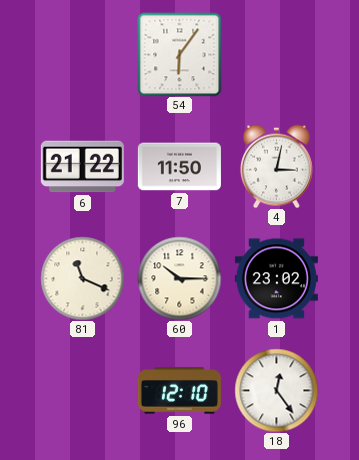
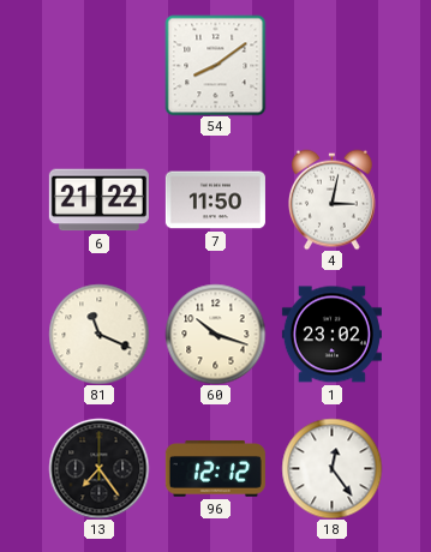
54: 6:06 -> 8:09
60: 10:15 -> 10:18
13: none -> 7:24
96: 12:10 -> 12:12
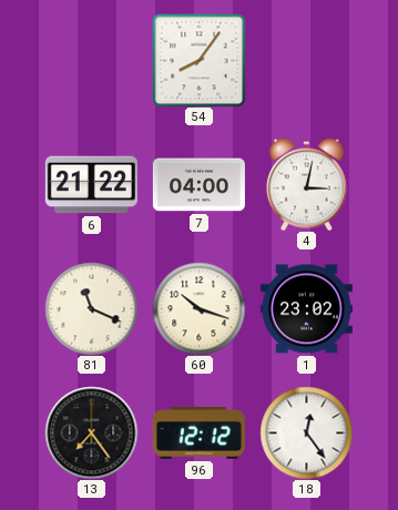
54: 8:09 -> 8:06
7: 11:50 -> 04:00
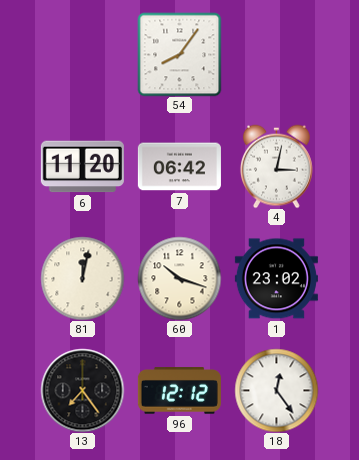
6: 21:22 -> 11:20
7: 04:00 -> 06:42
81: 11:19 -> 12:02
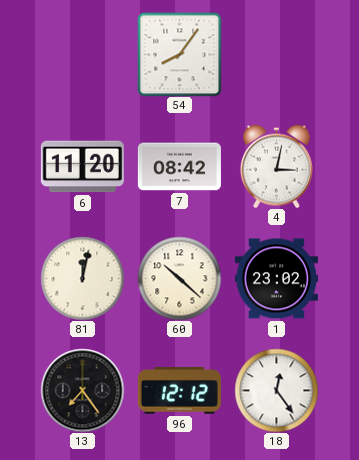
7: 06:42 -> 08:42
60: 10:18 -> 10:22
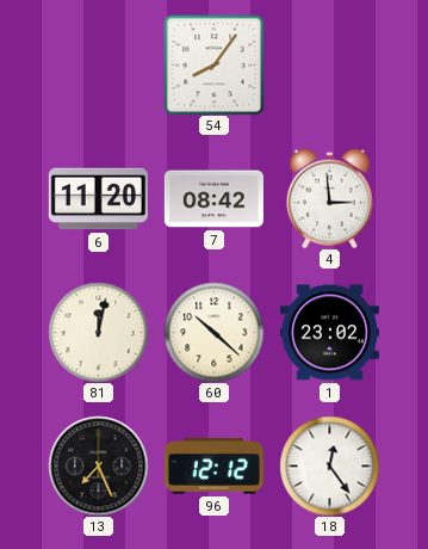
4: 3:02 -> 2:59
13: 7:24 -> 7:26
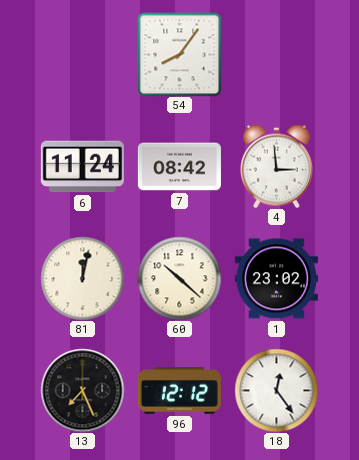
6: 11:20 -> 11:24
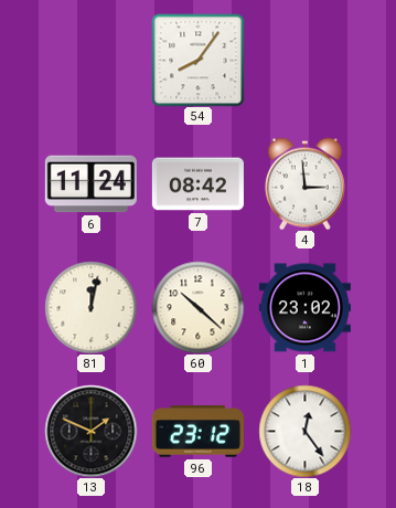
13: 7:26 -> 1:49
96: 12:12 -> 23:12
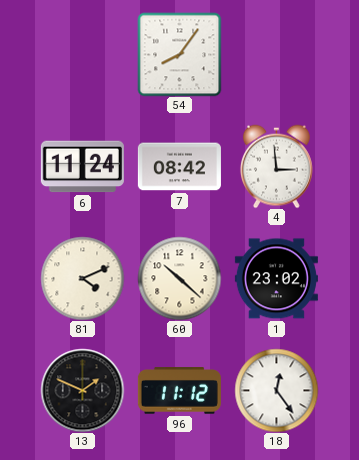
81: 12:02 -> 4:11
96: 23:12 -> 11:12
